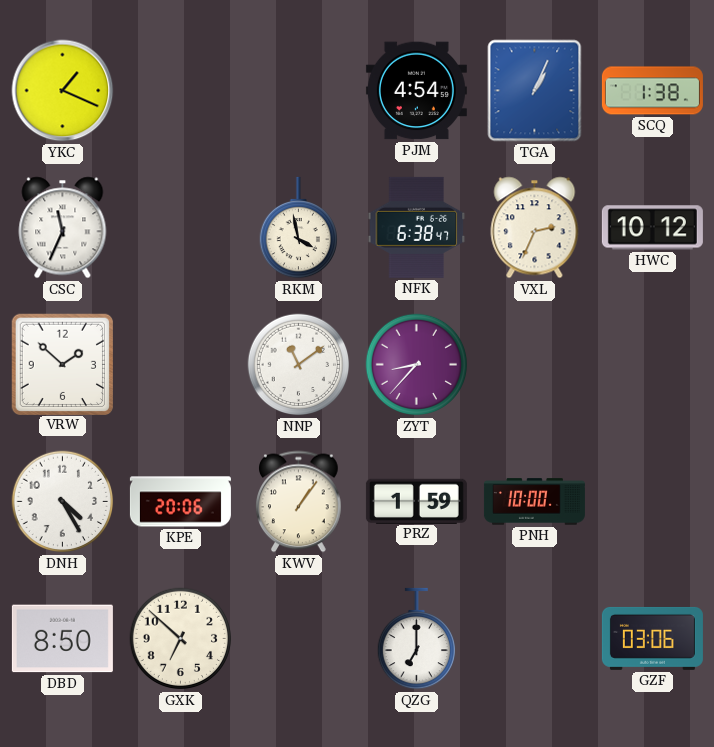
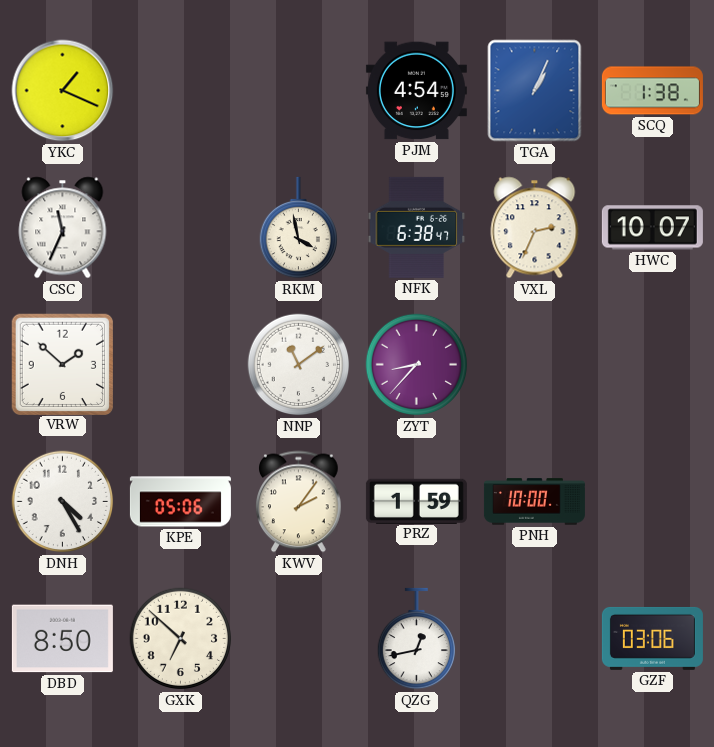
HWC: 10:12 -> 10:07
KPE: 20:06 -> 05:06
KWV: 1:06 -> 2:06
QZG: 7:00 -> 12:43
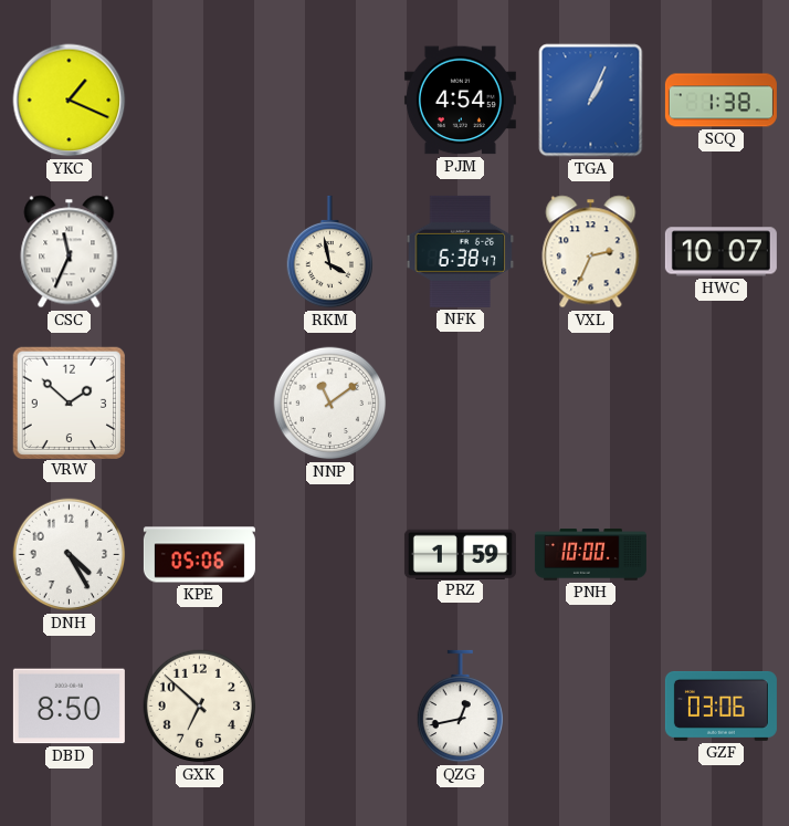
ZYT: 8:37 -> none
KWV: 2:06 -> none
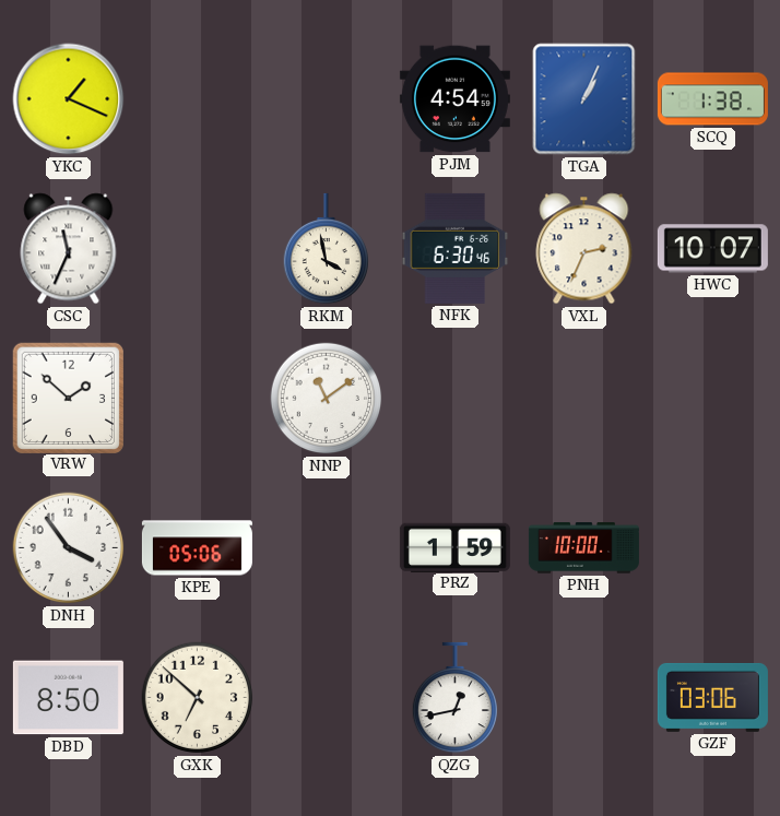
NFK: 6:38 -> 6:30
DNH: 4:25 -> 3:54
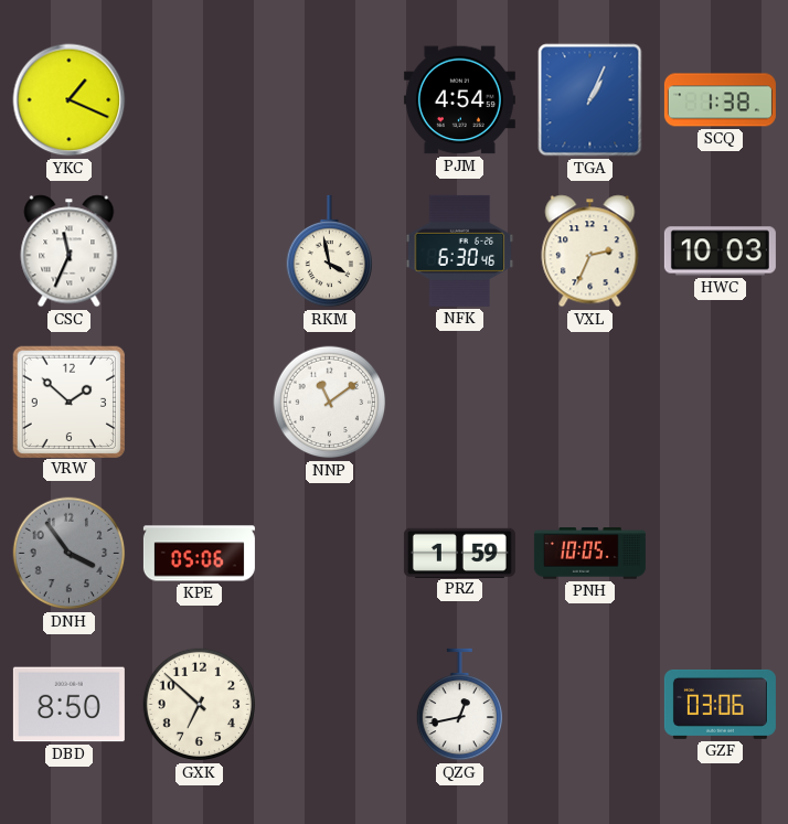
HWC: 10:07 -> 10:03
DNH dial: white -> grey
PNH: 10:00 -> 10:05
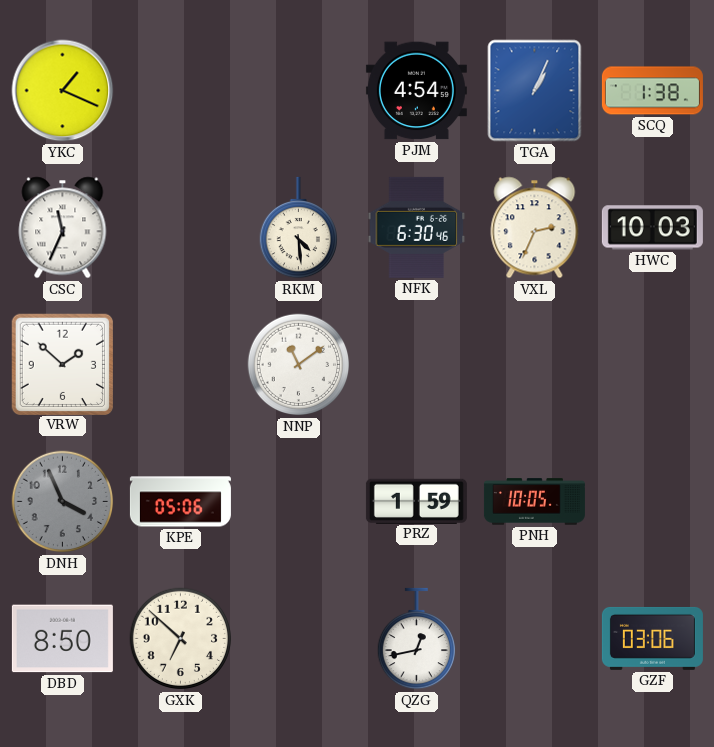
RKM: 3:58 -> 4:29
DNH: 3:54 -> 3:56
